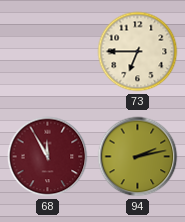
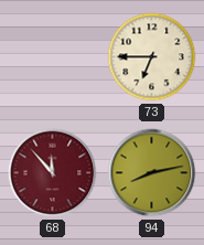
68: 11:55 -> 11:53
94: 2:13 -> 8:13
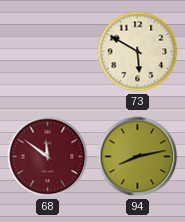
73: 6:45 -> 5:50
68: 11:53 -> 11:51
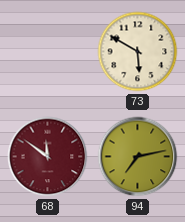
94: 8:13 -> 7:13
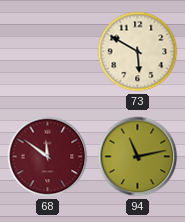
94: 7:13 -> 11:13
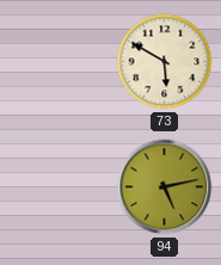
68: 11:51 -> none
94: 11:13 -> 5:13
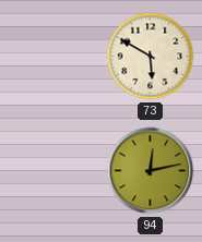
94: 5:13 -> 12:13
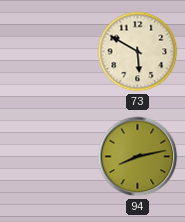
94: 12:13 -> 8:13
